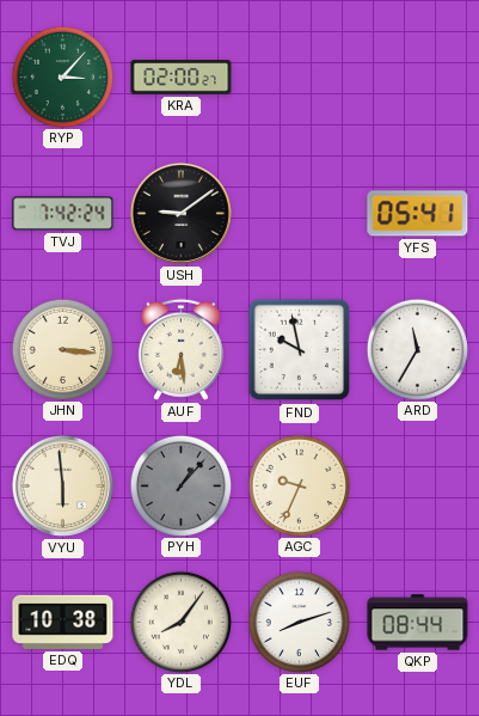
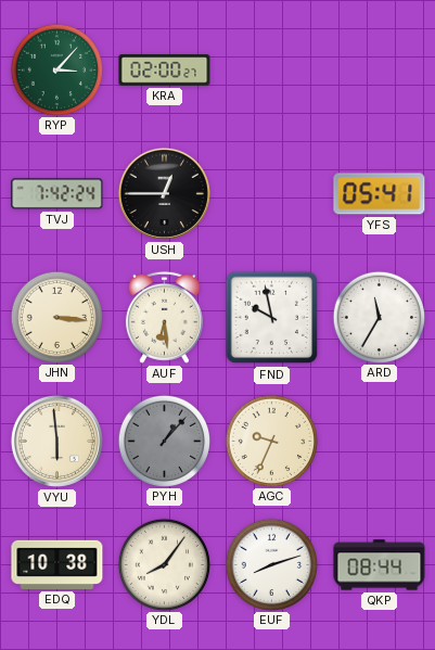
USH: 9:09 -> 12:45
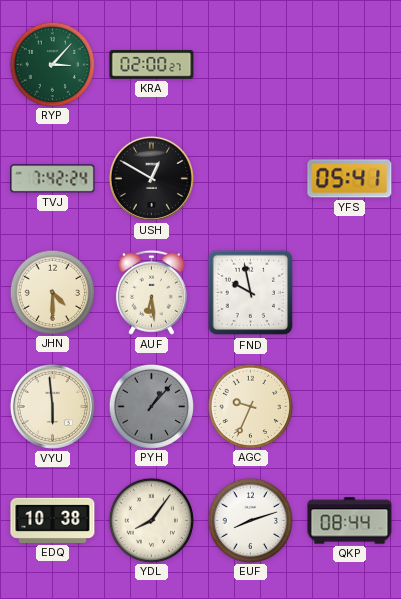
USH: 12:45 -> 12:50
JHN: 3:16 -> 4:30
ARD: 11:35 -> none
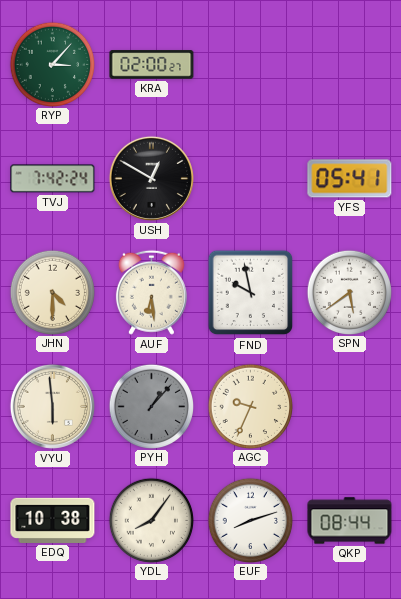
SPN: none -> 5:39
